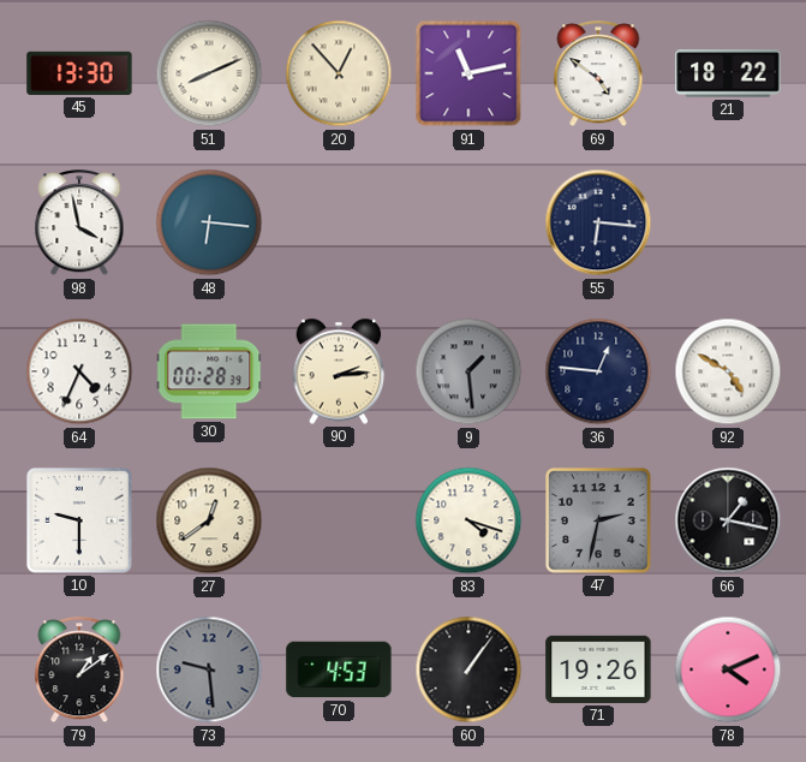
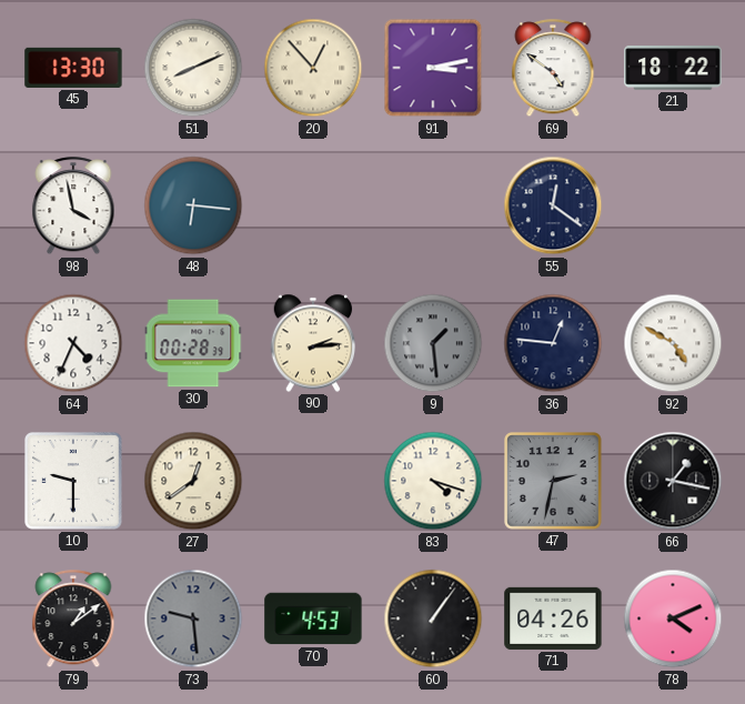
91: 11:13 -> 3:13
55: 6:16 -> 12:21
71: 19:26 -> 04:26
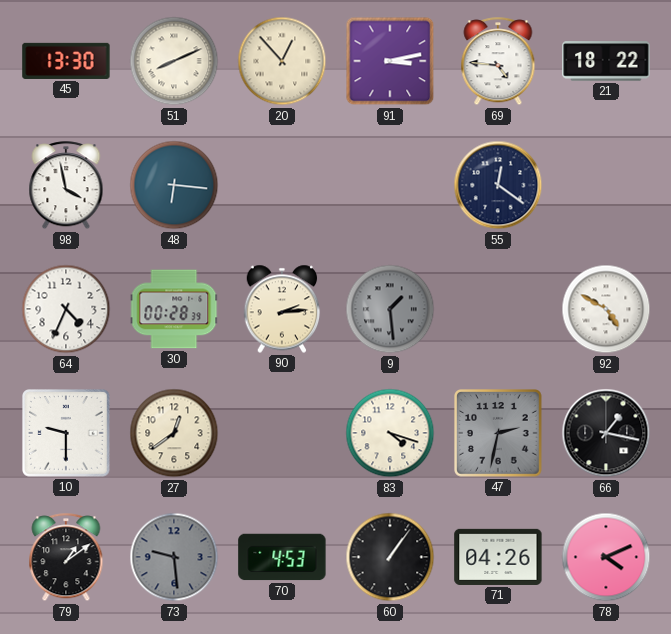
69: 4:51 -> 4:46
36: 12:46 -> none
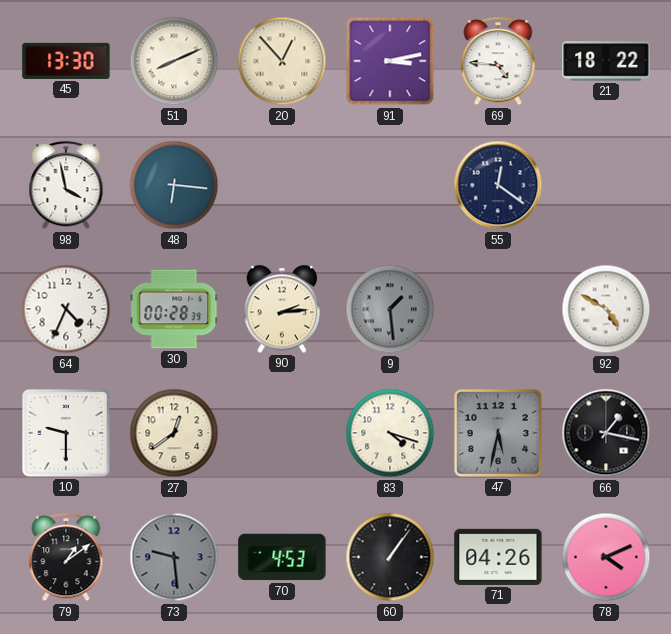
47: 2:32 -> 5:32
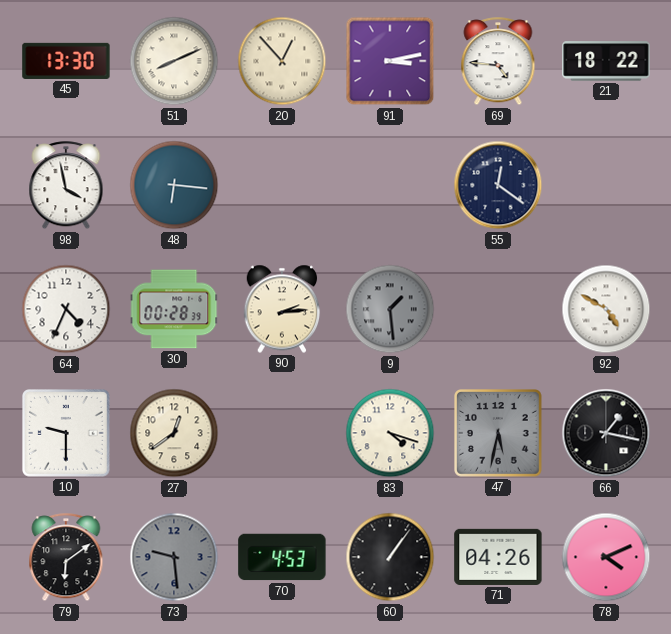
79: 1:09 -> 6:09
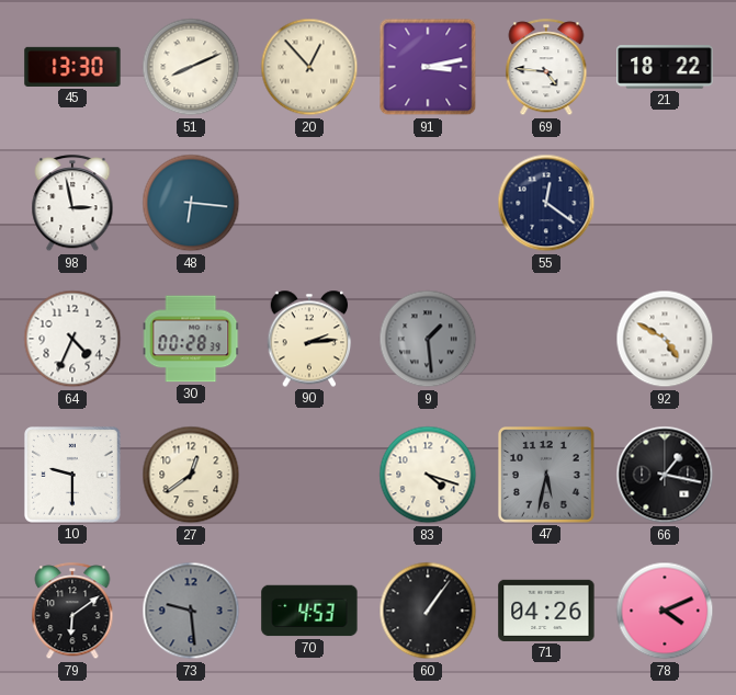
98: 3:58 -> 2:58
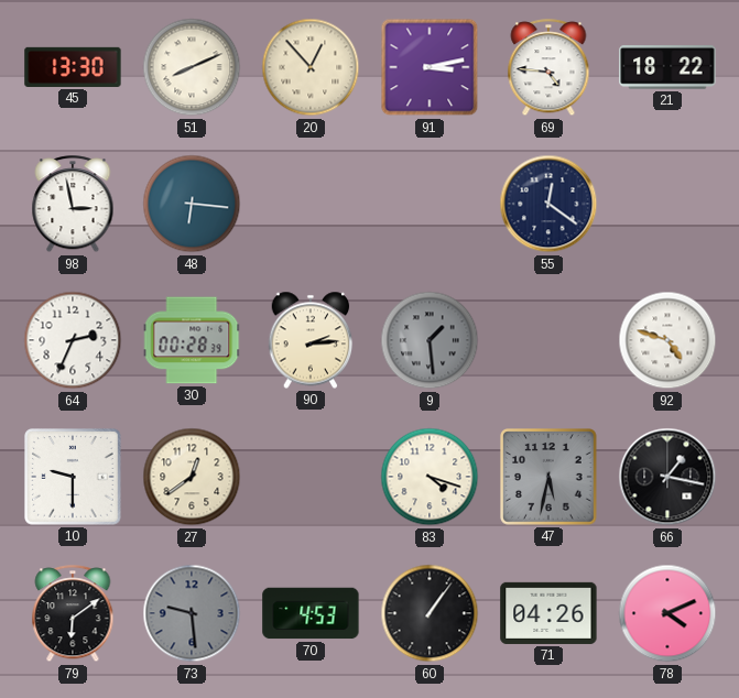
64: 4:34 -> 2:34
92: 4:50 -> 4:48
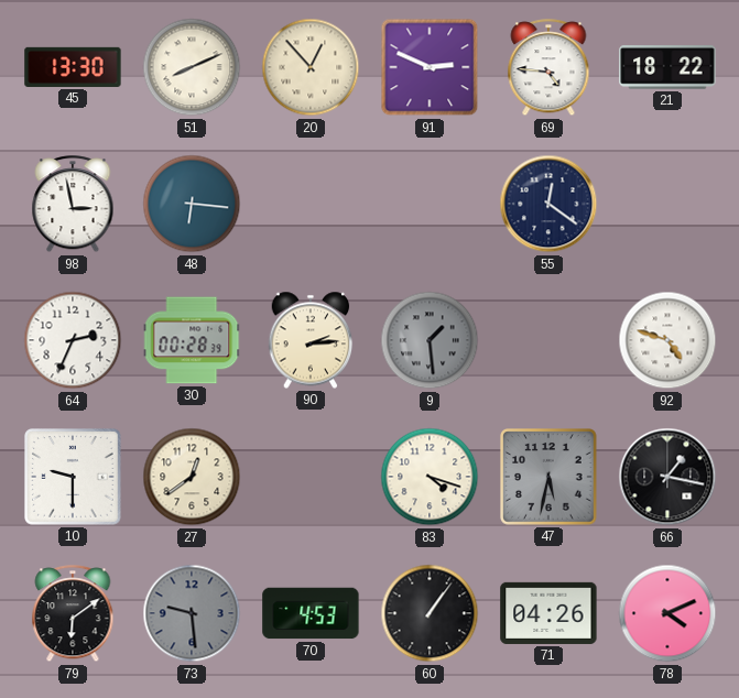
91: 3:13 -> 2:49
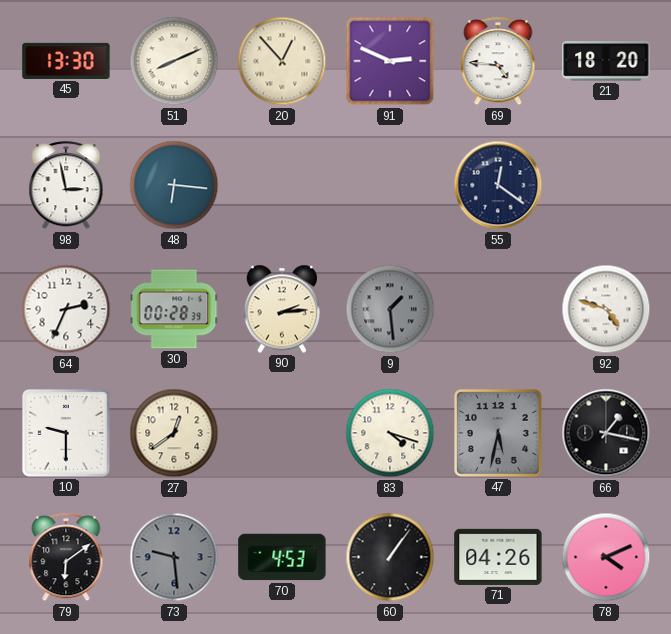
21: 18:22 -> 18:20
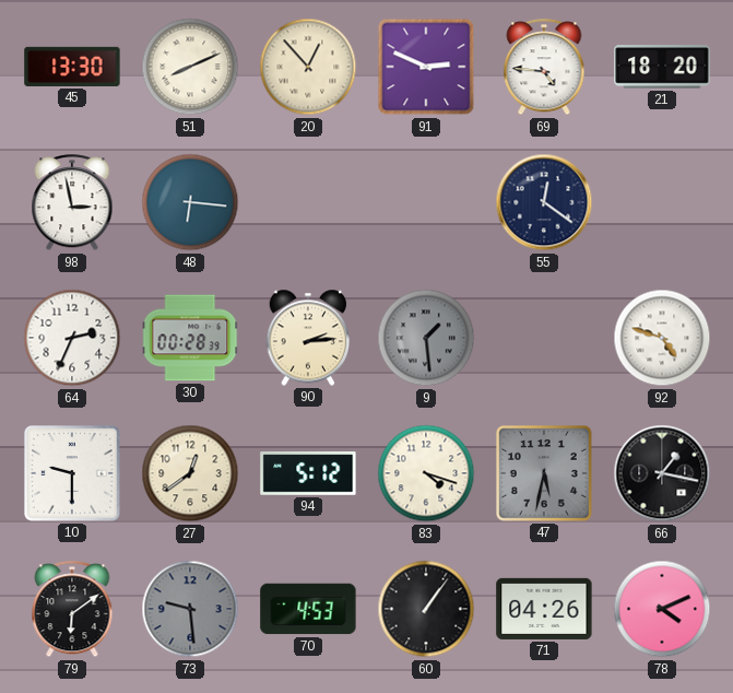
94: none -> 5:12
